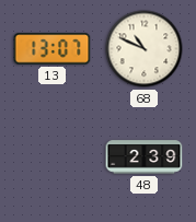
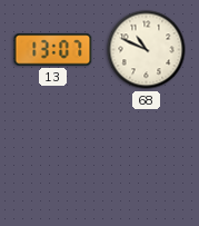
48: 2:39 -> none
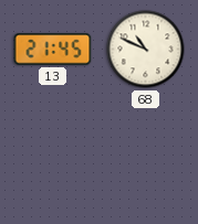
13: 13:07 -> 21:45
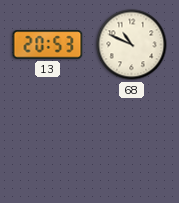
13: 21:45 -> 20:53
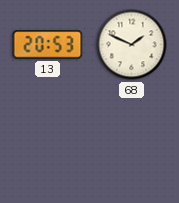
68: 10:49 -> 1:49
